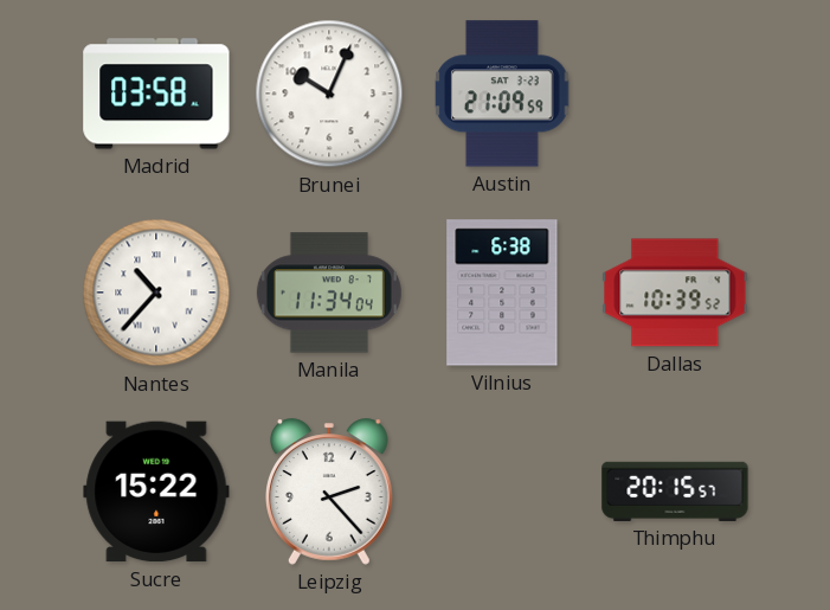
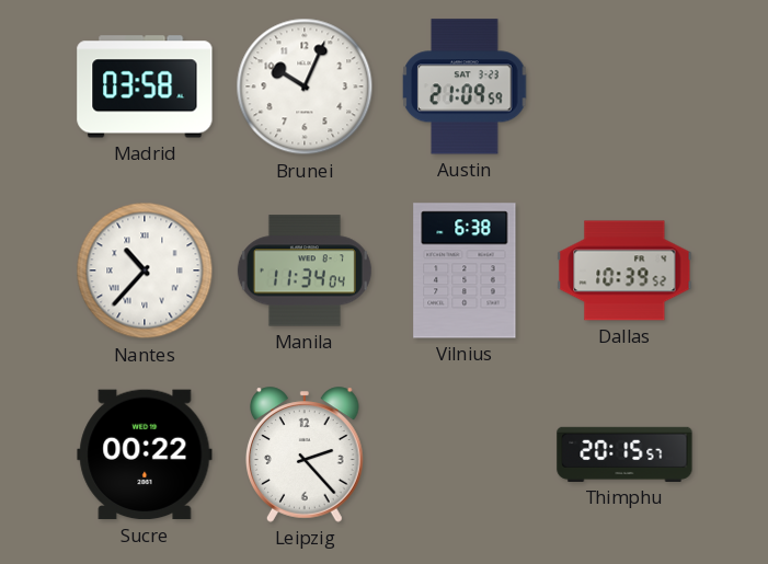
Sucre: 15:22 -> 00:22
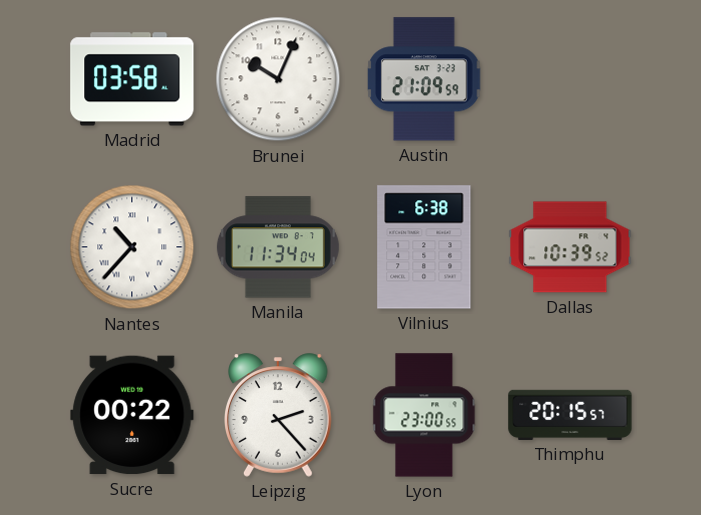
Lyon: none -> 23:00
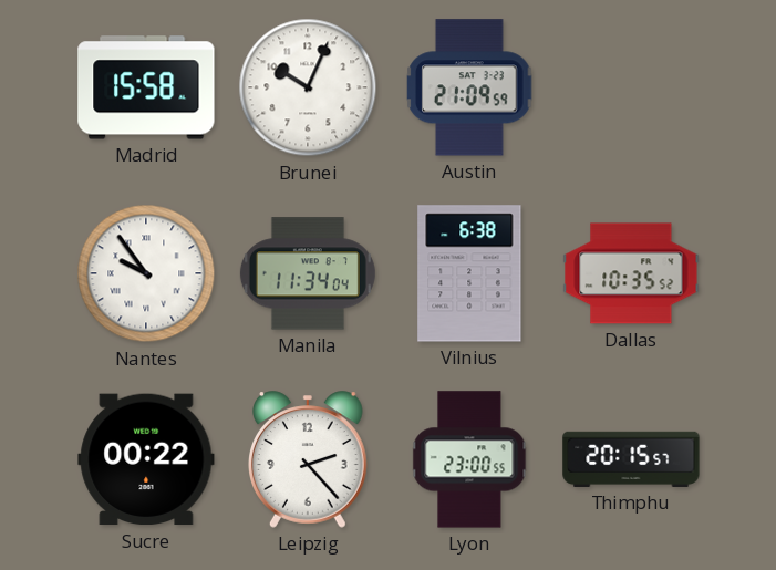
Madrid: 03:58 -> 15:58
Nantes: 10:37 -> 9:54
Dallas: 10:39 -> 10:35
